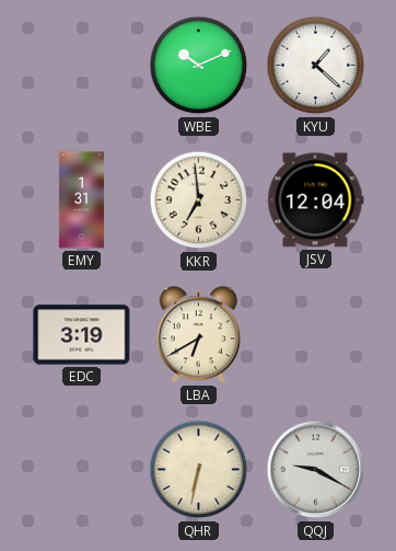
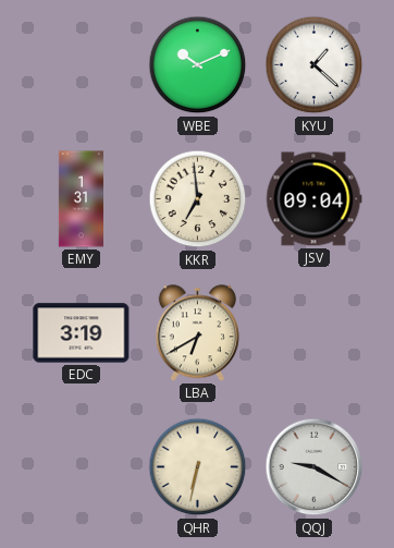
JSV: 12:04 -> 09:04
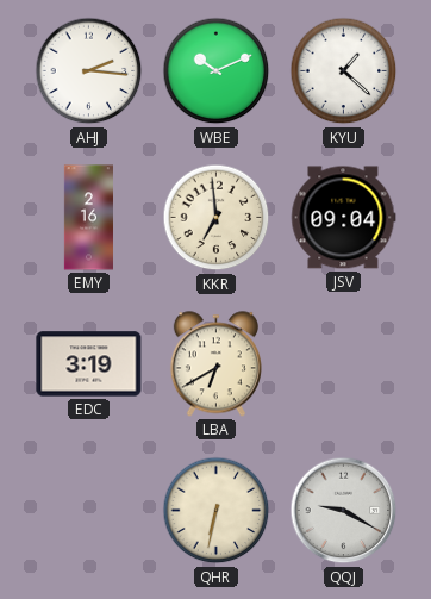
AHJ: none -> 2:16
EMY: 1:31 -> 2:16
